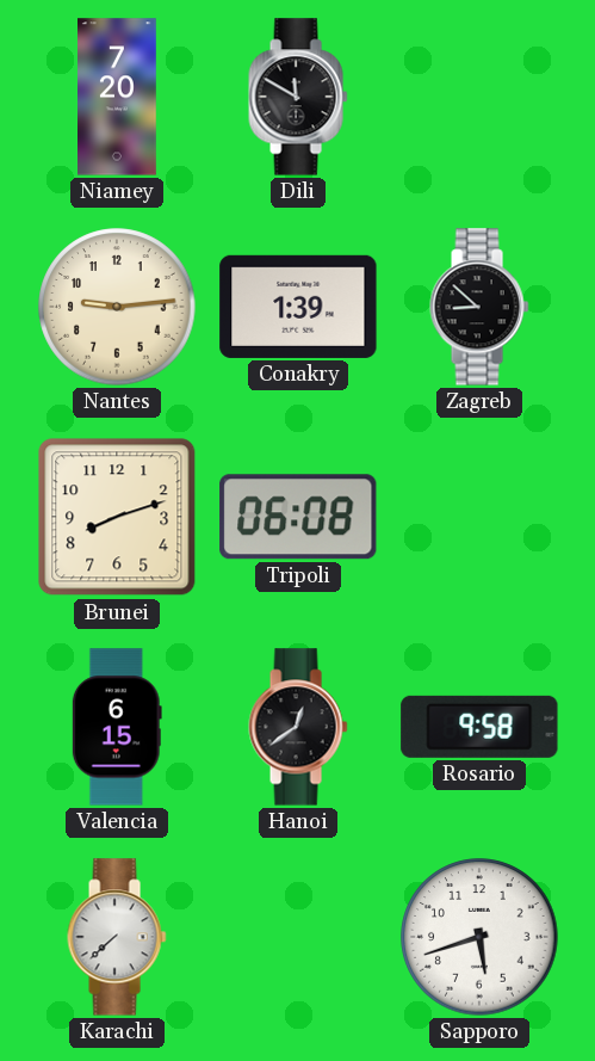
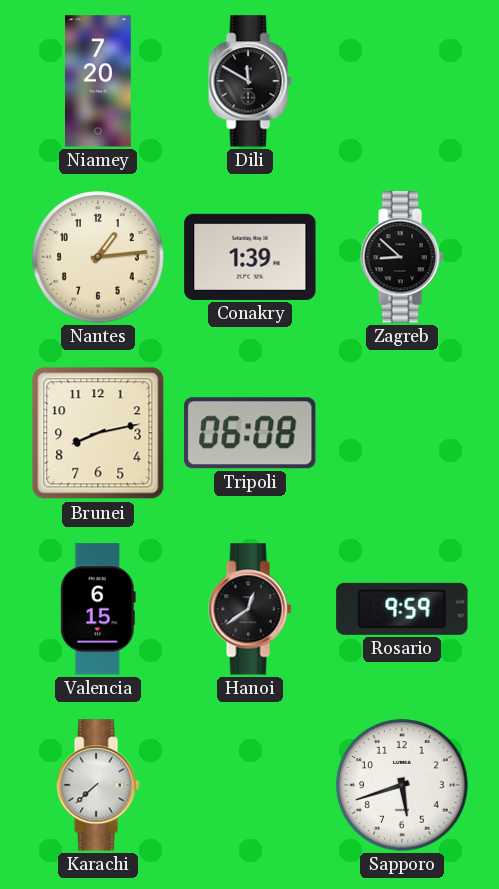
Nantes: 9:14 -> 1:14
Brunei: 8:12 -> 8:13
Rosario: 9:58 -> 9:59
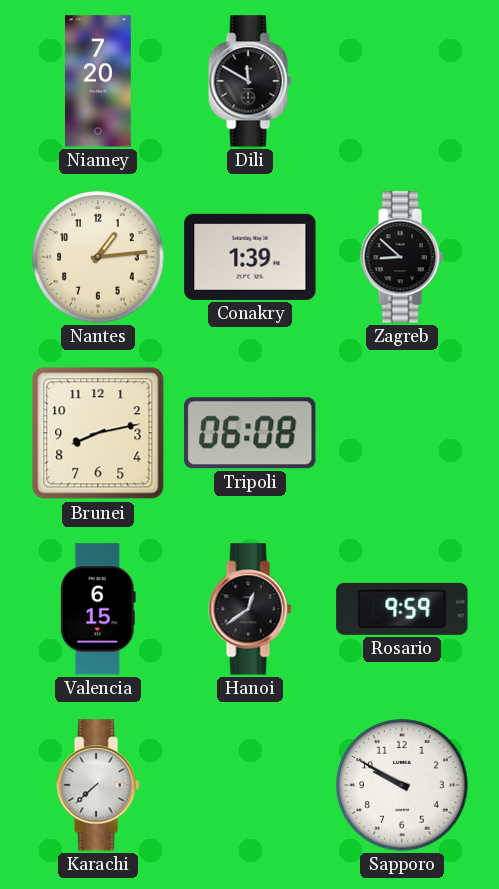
Sapporo: 5:42 -> 9:50
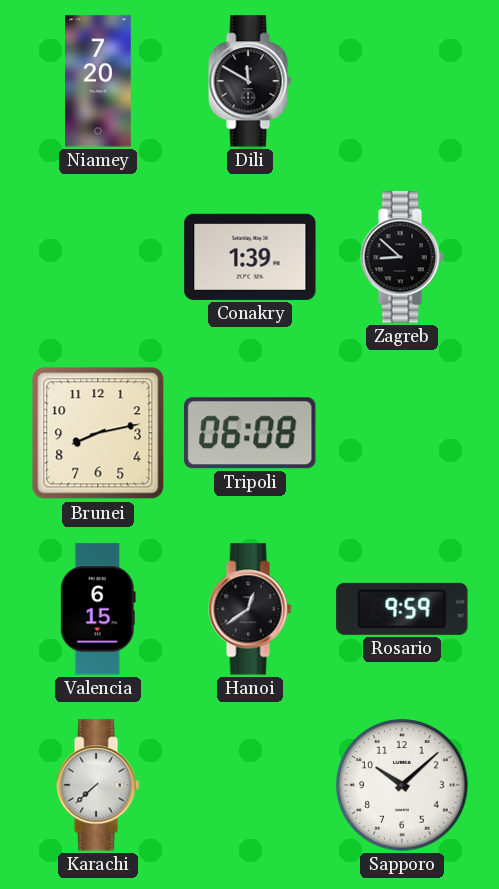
Nantes: 1:14 -> none
Sapporo: 9:50 -> 10:08
